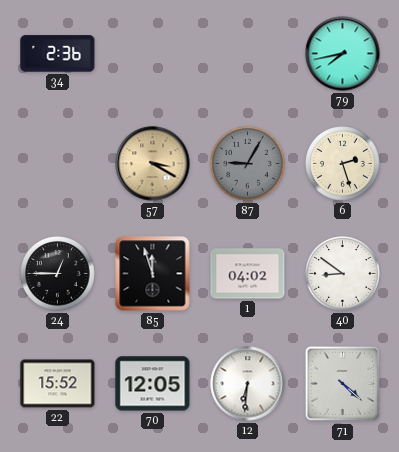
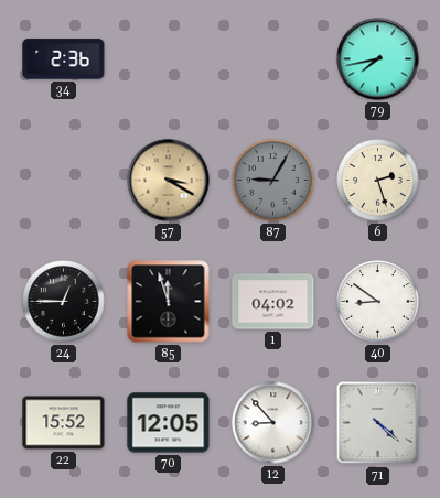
12: 6:31 -> 8:53
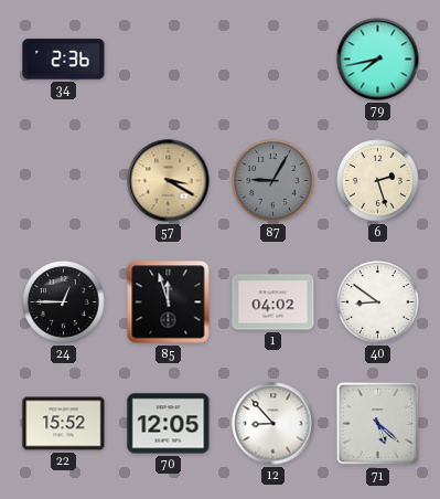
71: 4:22 -> 5:22
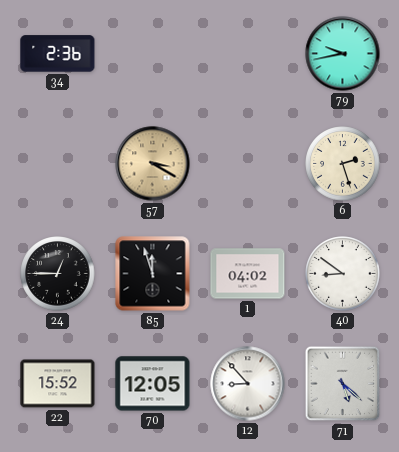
79: 7:43 -> 9:43
87: 9:05 -> none
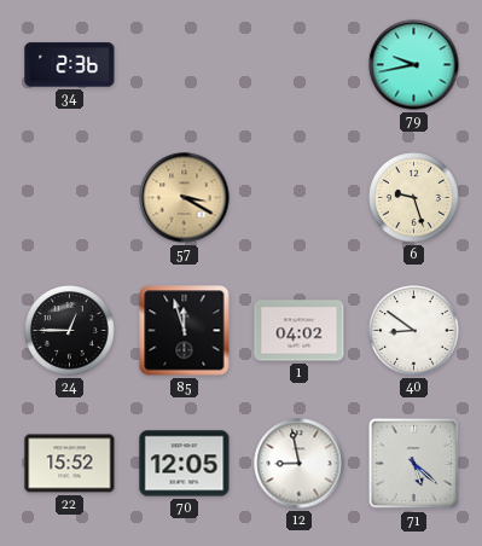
6: 2:27 -> 9:27
12: 8:53 -> 8:58
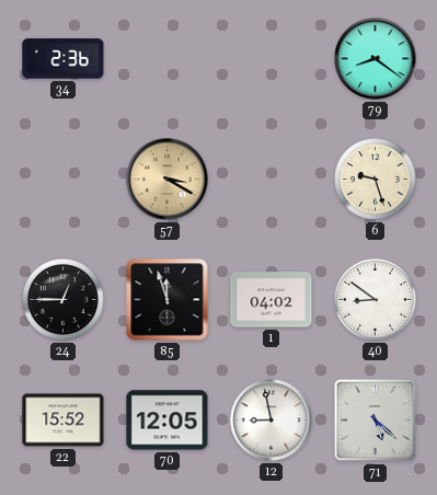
79: 9:43 -> 8:21
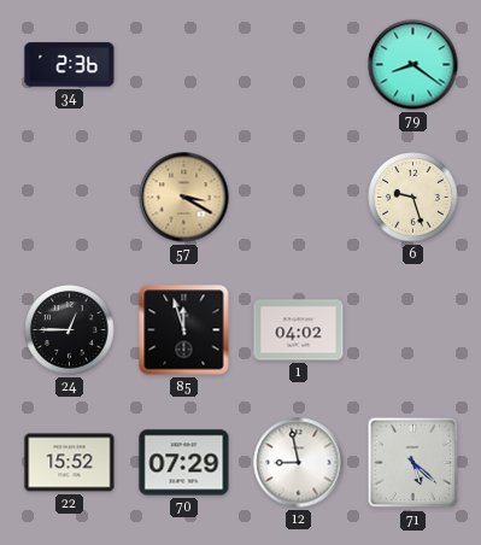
40: 8:51 -> none
70: 12:05 -> 07:29
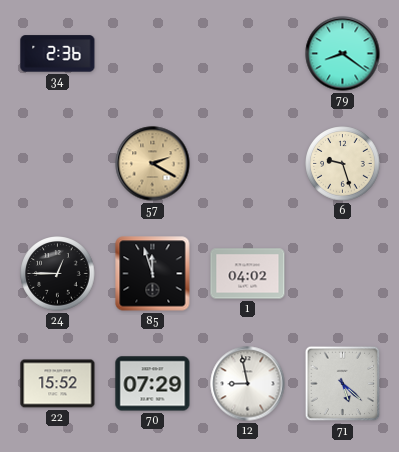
57: 3:20 -> 2:20
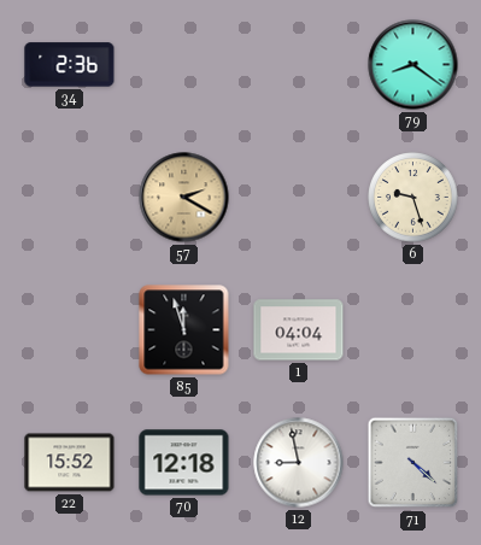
24: 12:45 -> none
1: 04:02 -> 04:04
70: 07:29 -> 12:18
71: 5:22 -> 4:22
